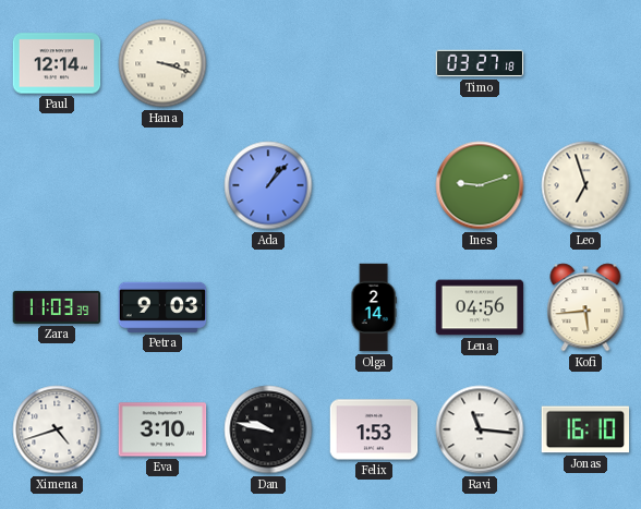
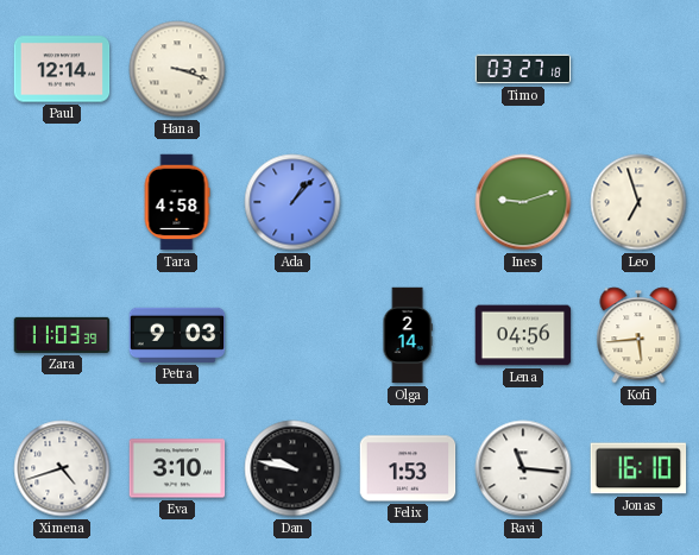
Tara: none -> 4:58
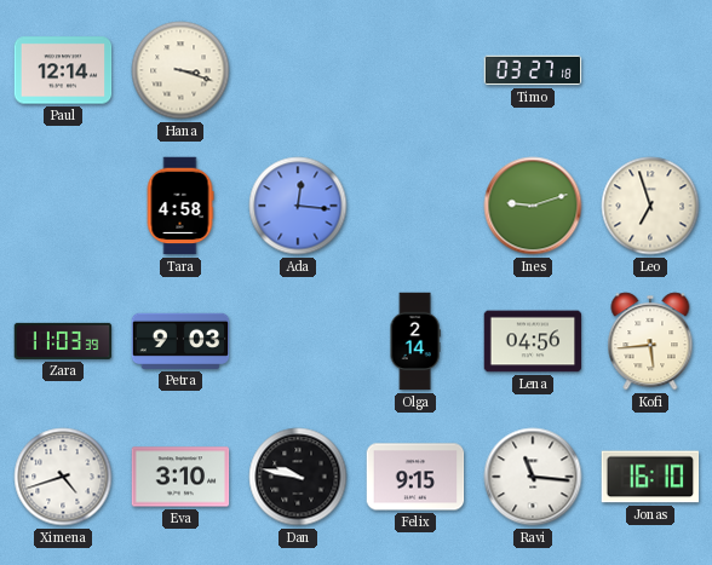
Ada: 1:07 -> 12:16
Felix: 1:53 -> 9:15
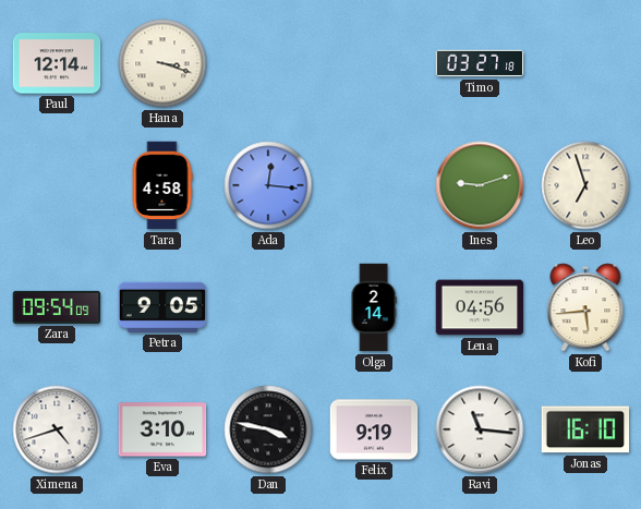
Zara: 11:03 -> 09:54
Petra: 9:03 -> 9:05
Dan: 9:47 -> 3:47
Felix: 9:15 -> 9:19
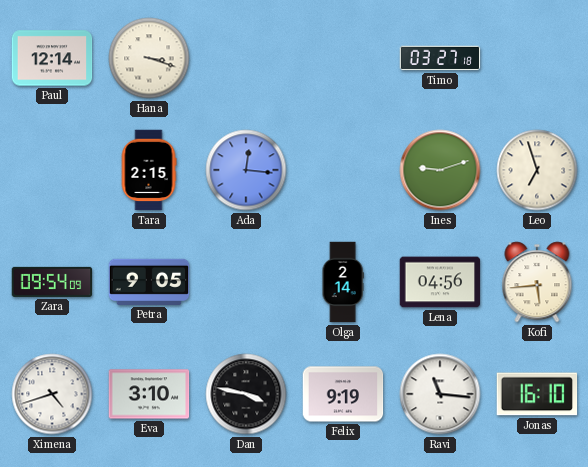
Tara: 4:58 -> 2:15
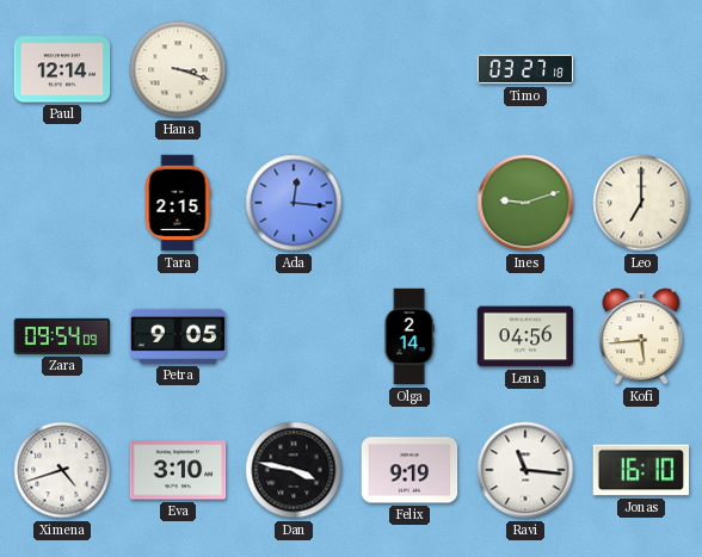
Leo: 6:57 -> 7:00
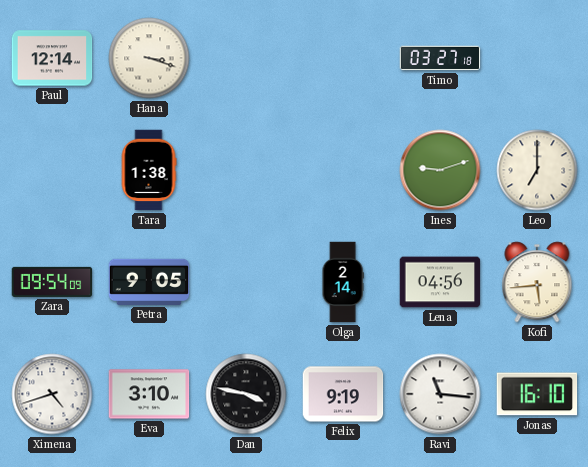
Tara: 2:15 -> 1:38
Ada: 12:16 -> none
